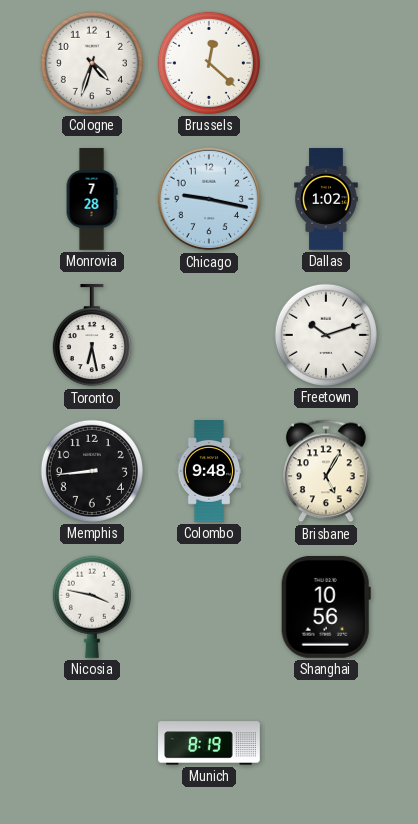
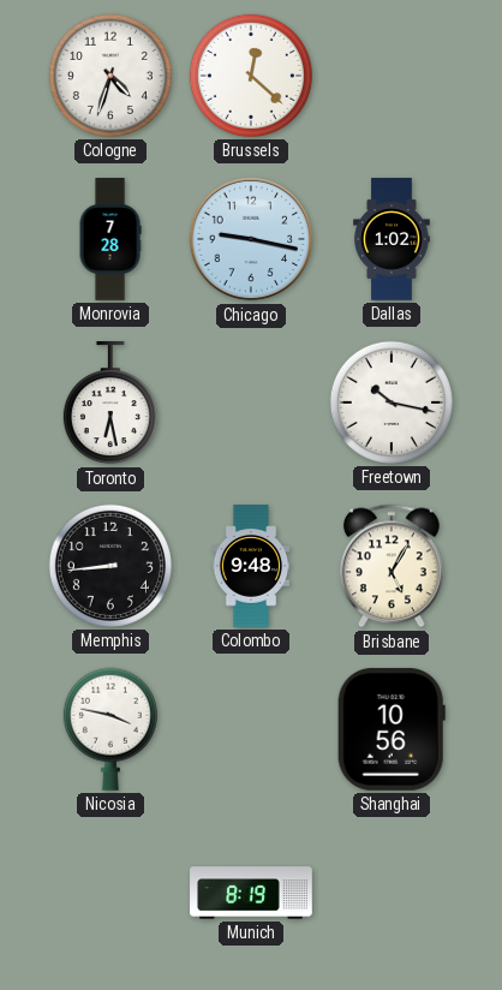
Freetown: 10:12 -> 10:17
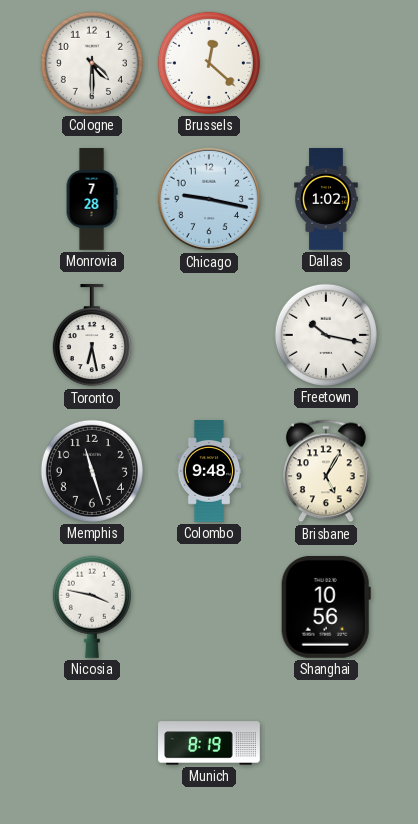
Cologne: 4:33 -> 4:30
Memphis: 8:44 -> 11:27
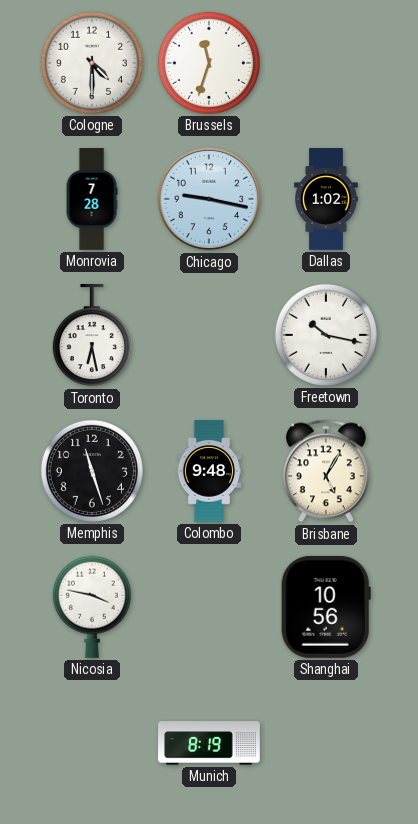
Brussels: 12:22 -> 11:33
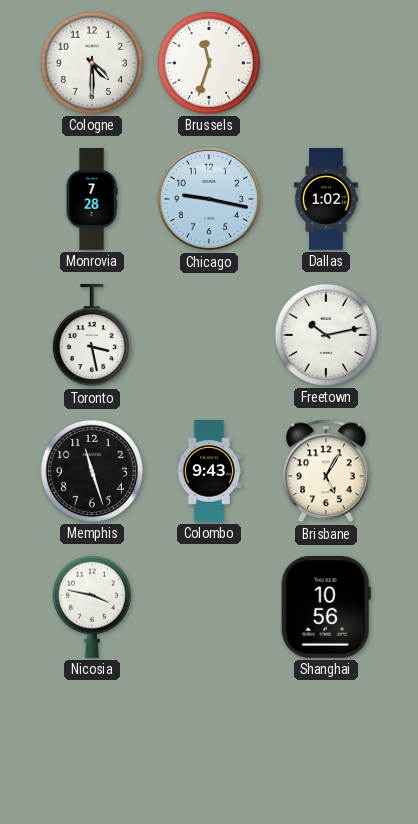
Toronto: 6:28 -> 3:28
Freetown: 10:17 -> 10:13
Colombo: 9:48 -> 9:43
Munich: 8:19 -> none
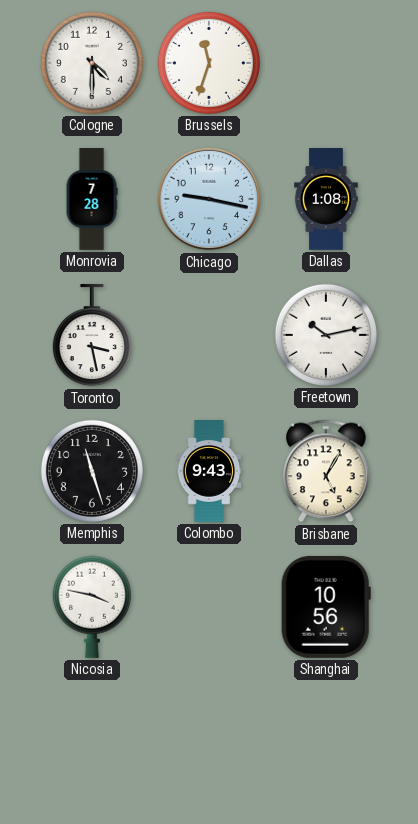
Dallas: 1:02 -> 1:08
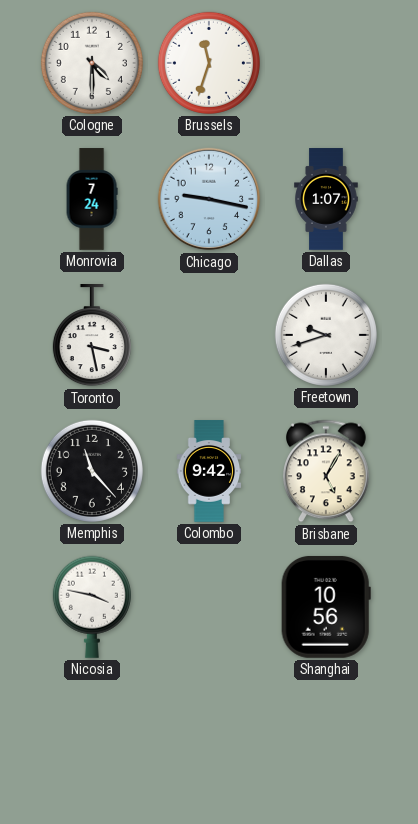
Monrovia: 7:28 -> 7:24
Dallas: 1:08 -> 1:07
Freetown: 10:13 -> 9:42
Memphis: 11:27 -> 11:23
Colombo: 9:43 -> 9:42
